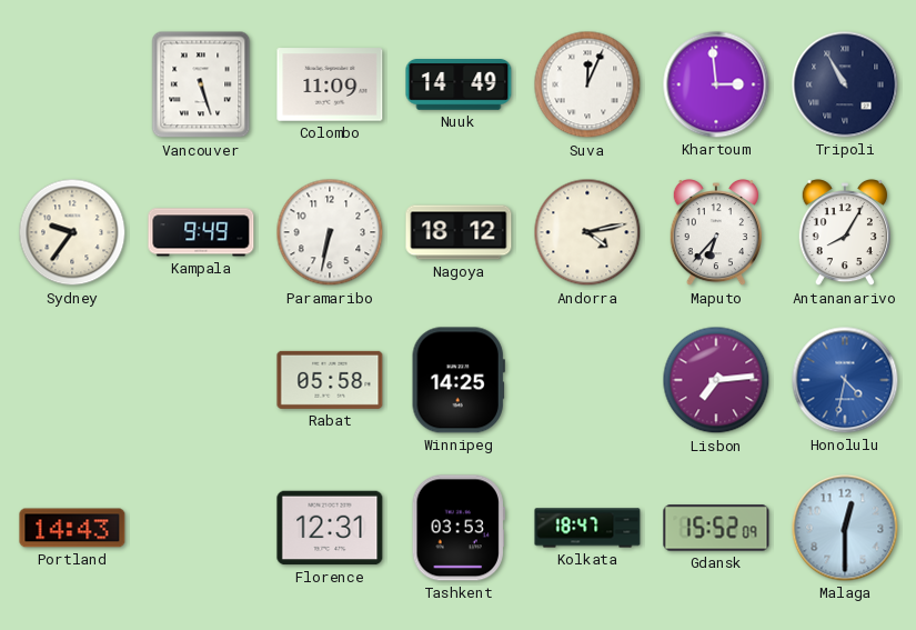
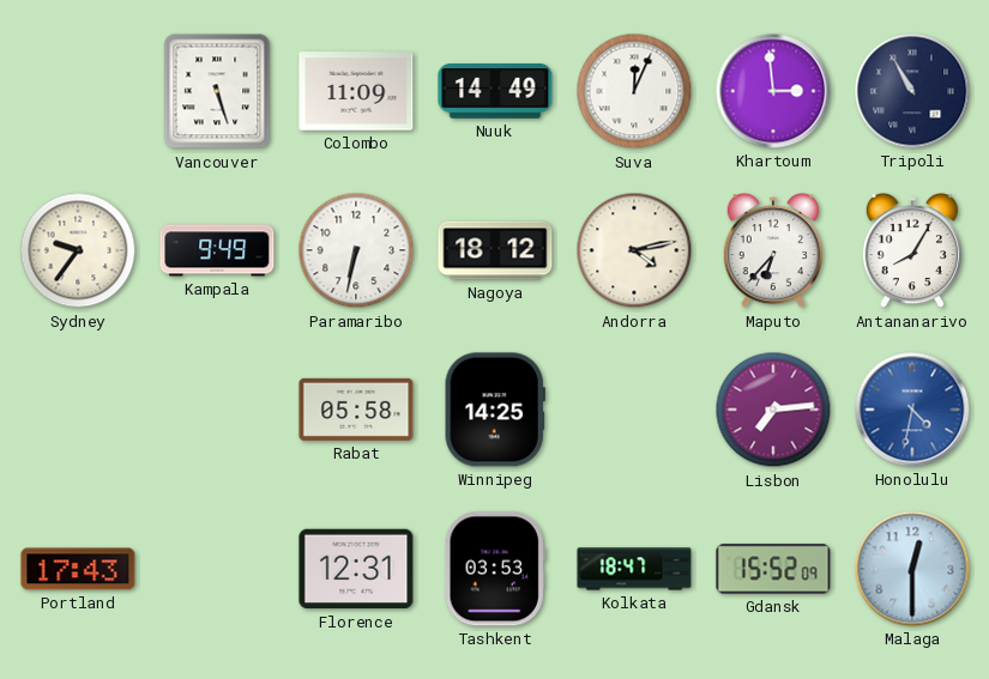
Portland: 14:43 -> 17:43
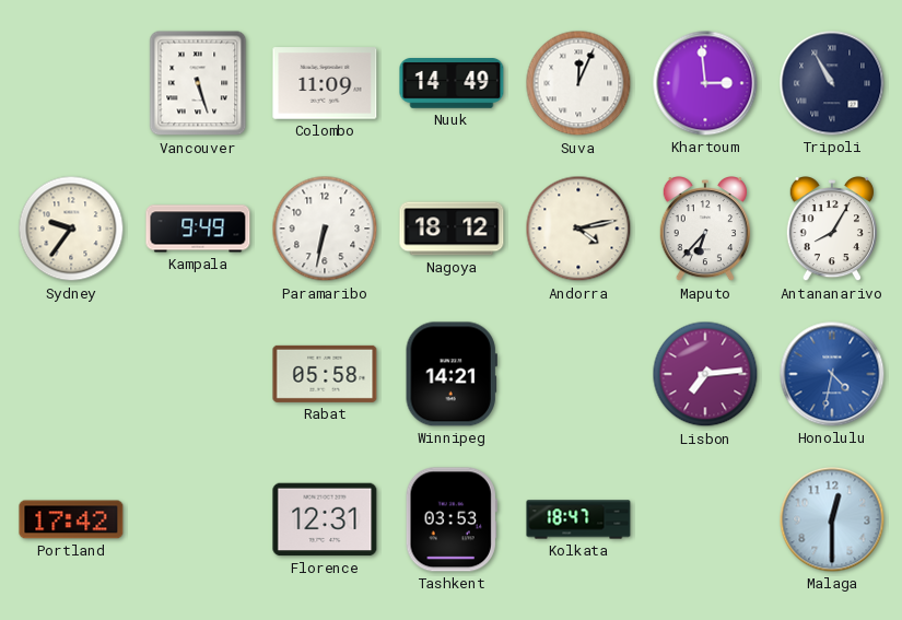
Winnipeg: 14:25 -> 14:21
Portland: 17:43 -> 17:42
Gdansk: 15:52 -> none
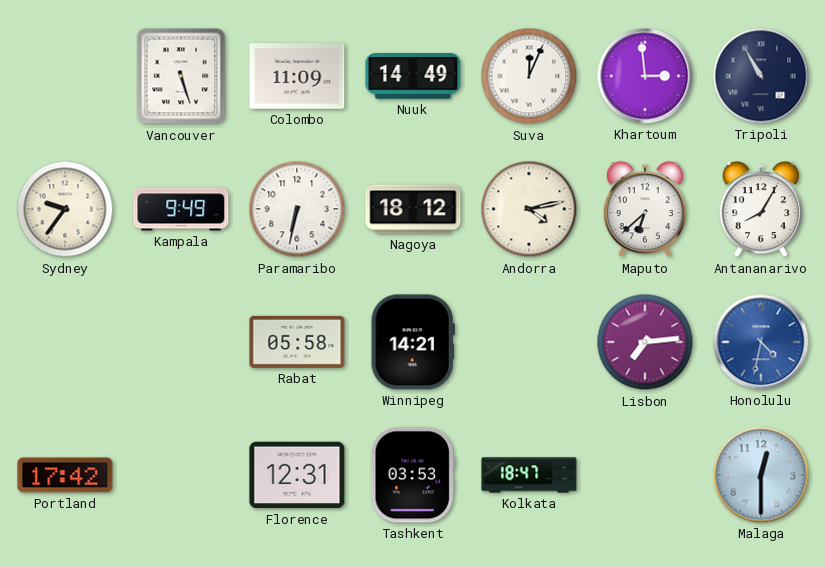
Maputo: 6:37 -> 6:38
